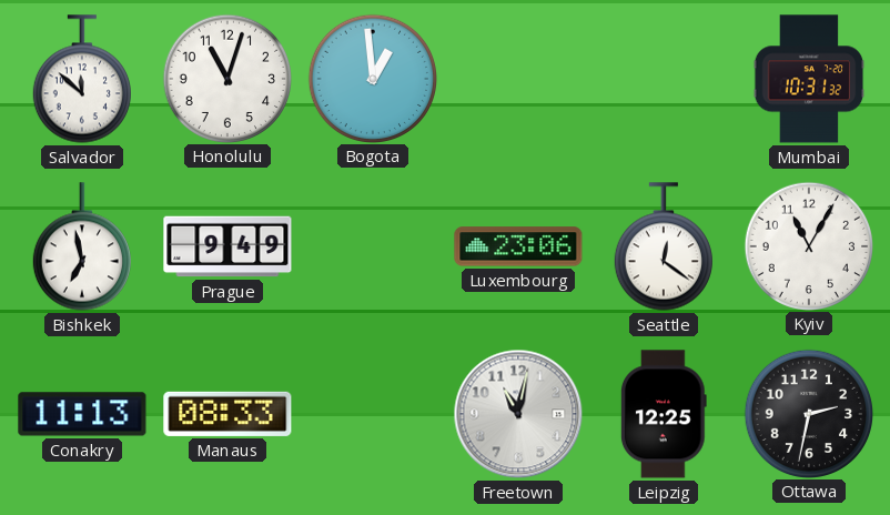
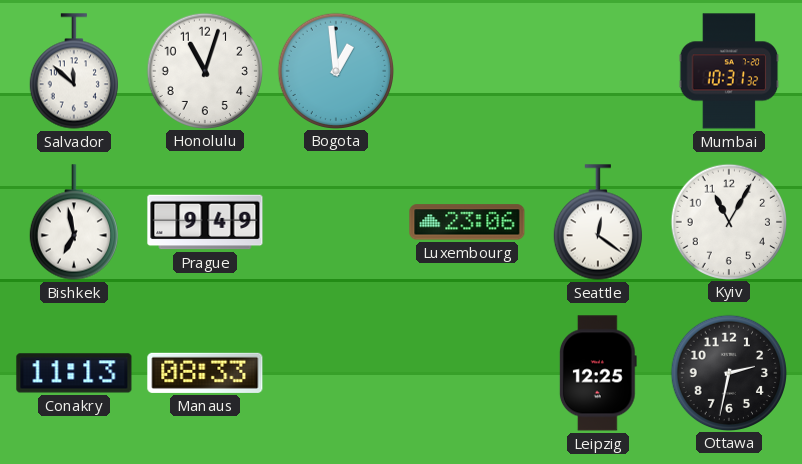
Freetown: 11:02 -> none
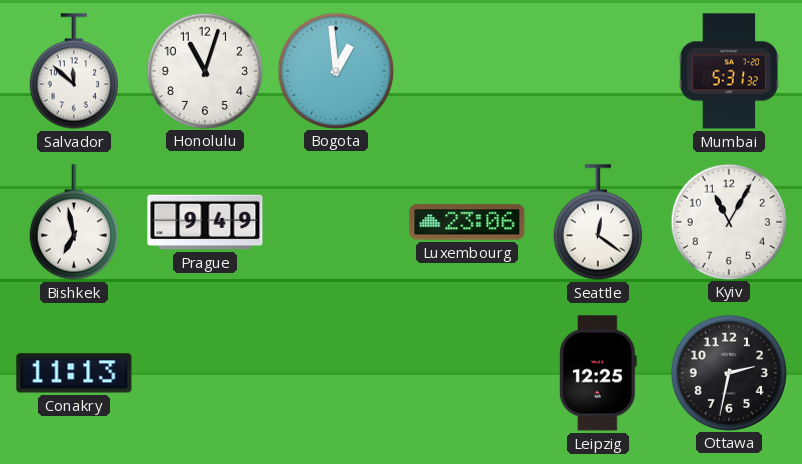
Mumbai: 10:31 -> 5:31
Manaus: 08:33 -> none
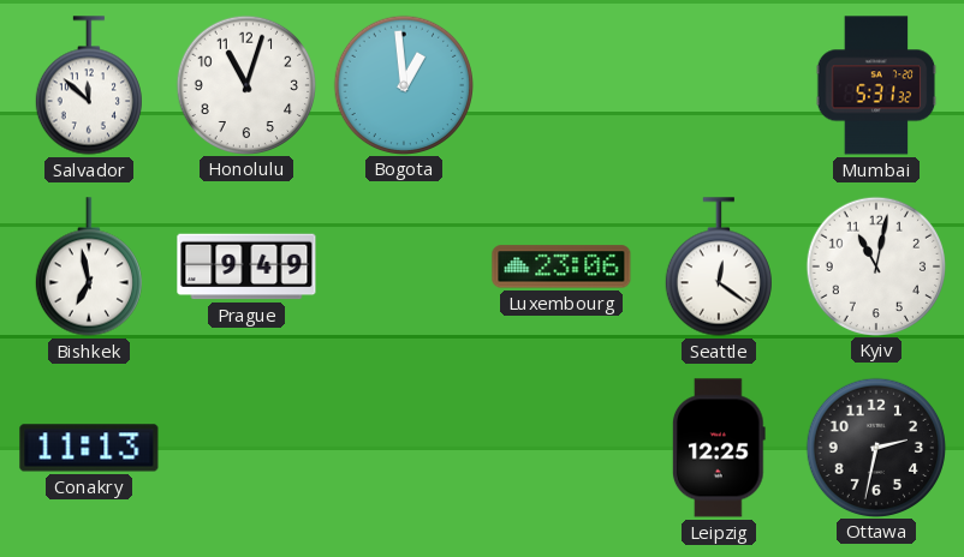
Kyiv: 11:05 -> 11:02
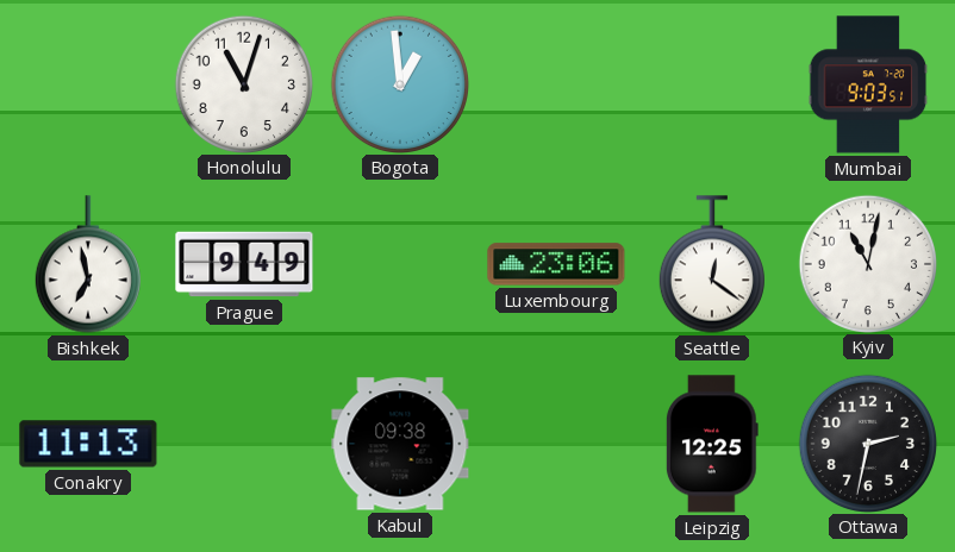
Salvador: 11:52 -> none
Mumbai: 5:31 -> 9:03
Kabul: none -> 09:38
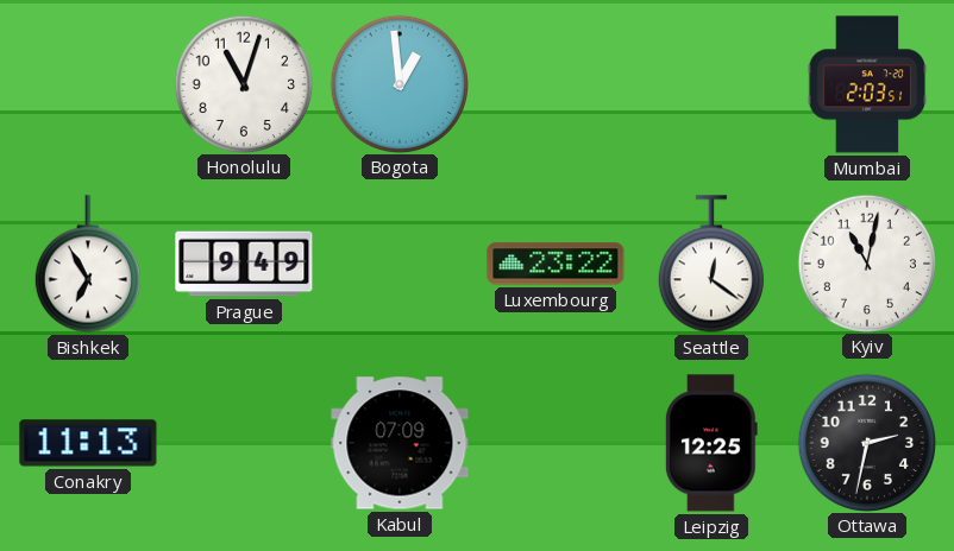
Mumbai: 9:03 -> 2:03
Bishkek: 6:58 -> 6:55
Luxembourg: 23:06 -> 23:22
Kabul: 09:38 -> 07:09
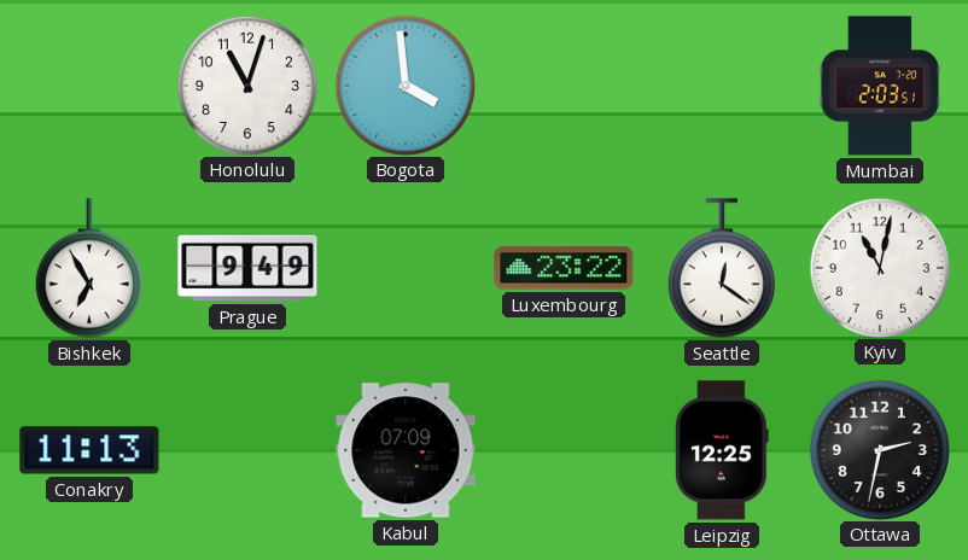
Bogota: 12:59 -> 3:59
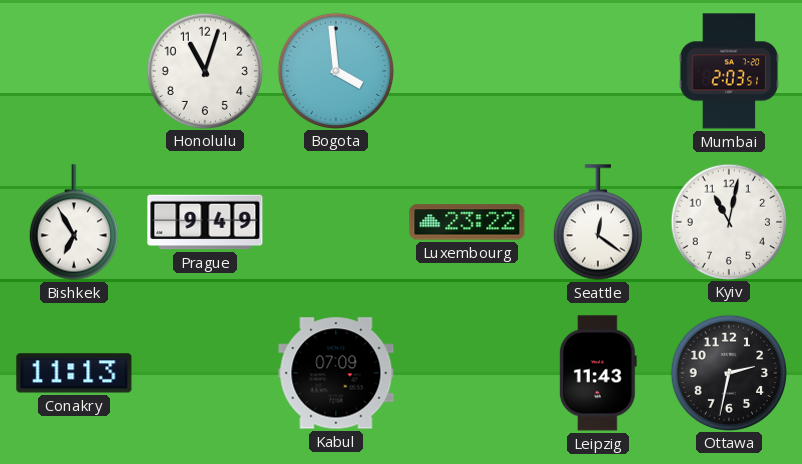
Leipzig: 12:25 -> 11:43
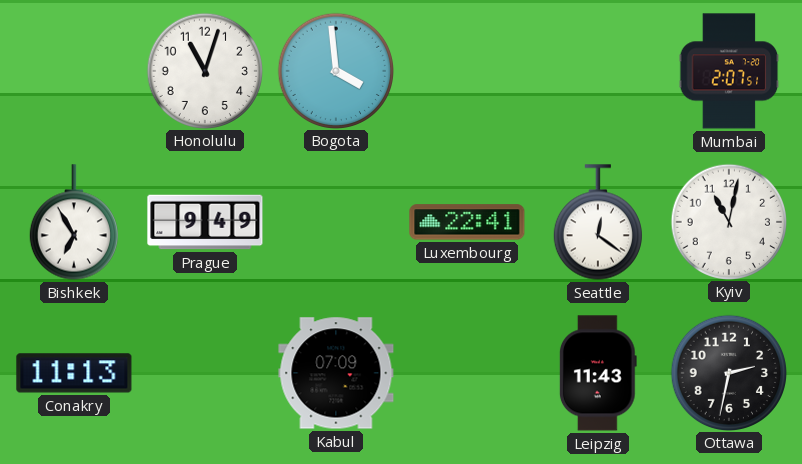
Mumbai: 2:03 -> 2:07
Luxembourg: 23:22 -> 22:41
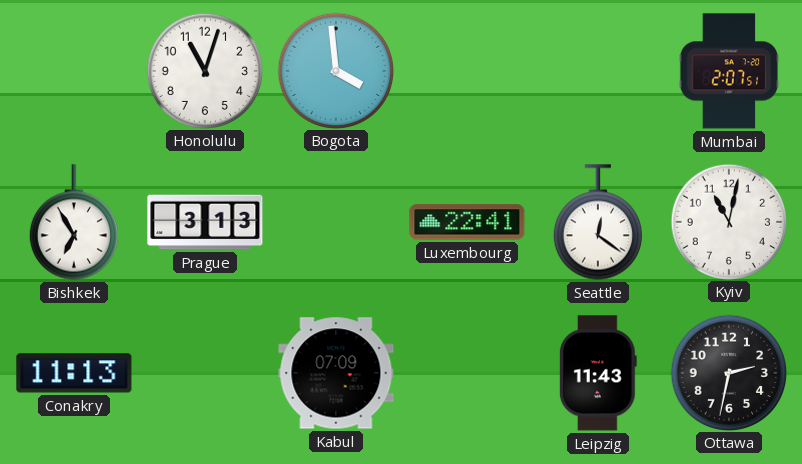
Prague: 9:49 -> 3:13
